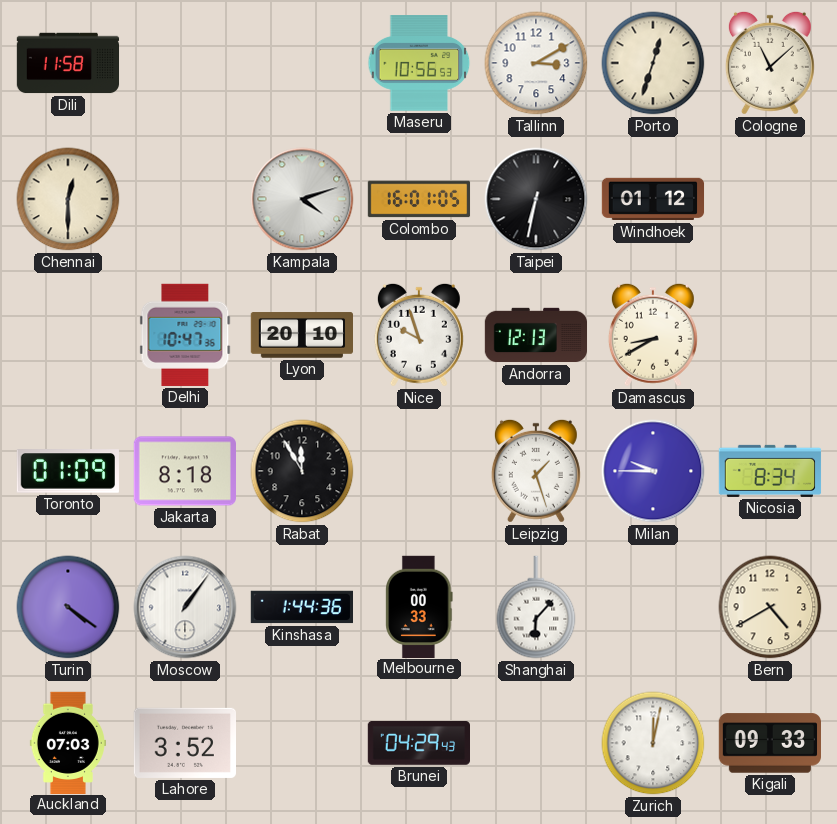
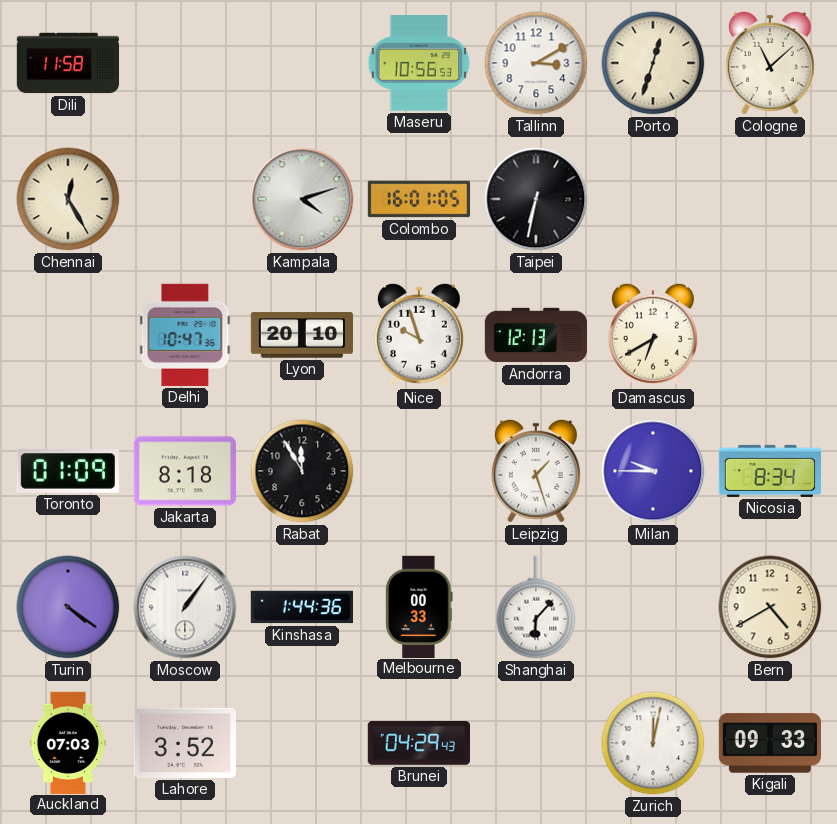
Chennai: 12:30 -> 12:25
Windhoek: 01:12 -> none
Damascus: 8:40 -> 6:40
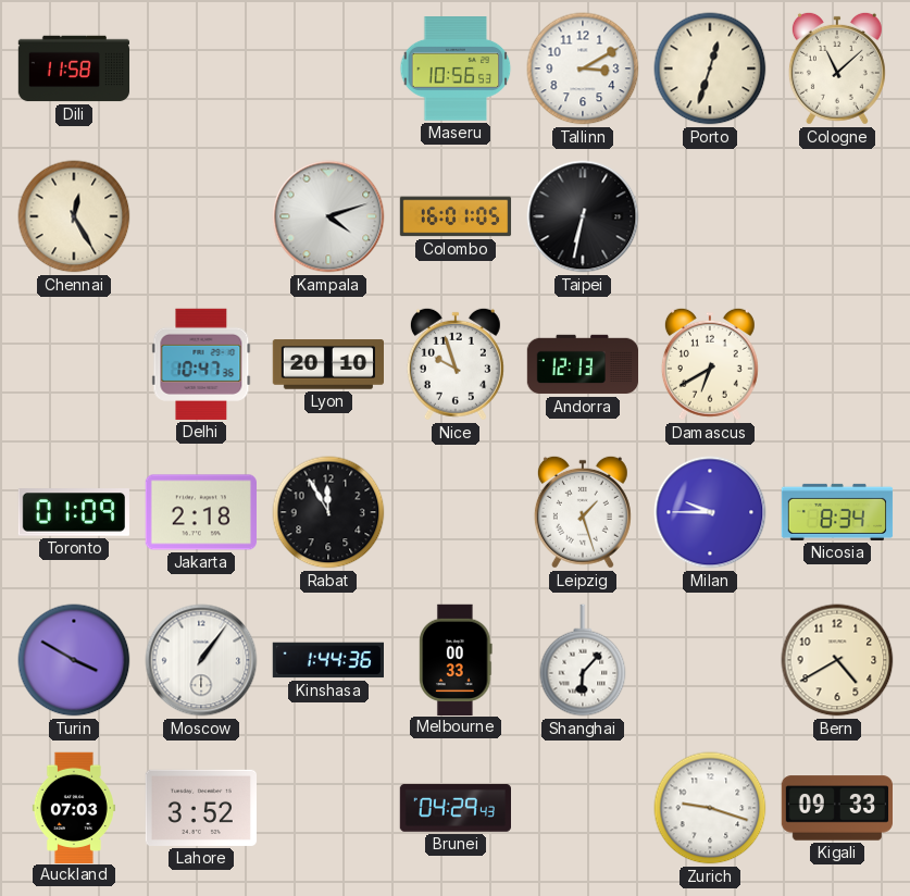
Jakarta: 8:18 -> 2:18
Turin: 4:21 -> 3:50
Zurich: 12:02 -> 9:18
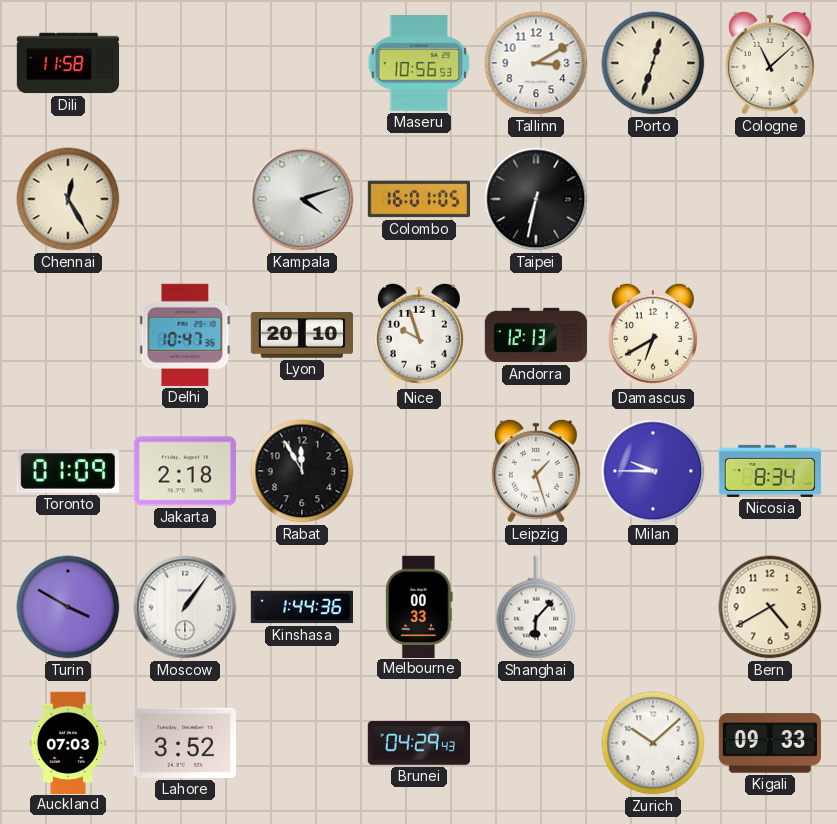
Zurich: 9:18 -> 10:08
